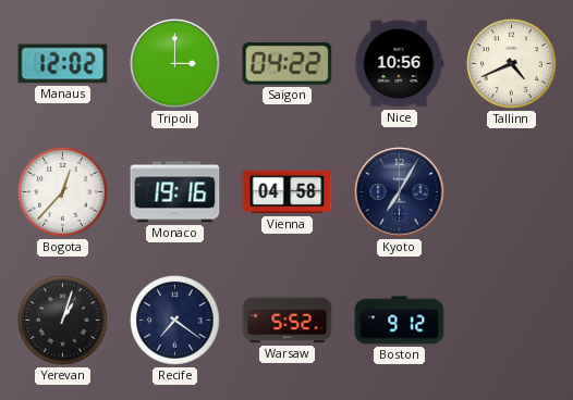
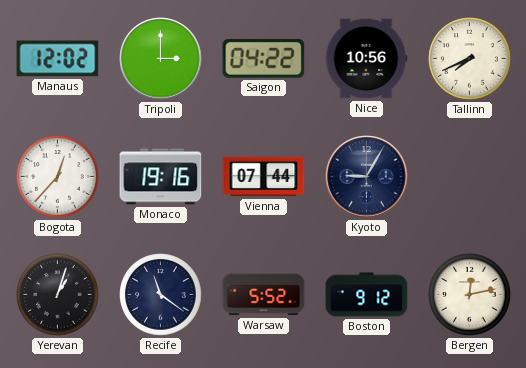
Tallinn: 4:41 -> 7:41
Vienna: 04:58 -> 07:44
Kyoto: 7:05 -> 9:05
Recife: 7:21 -> 11:21
Bergen: none -> 12:13
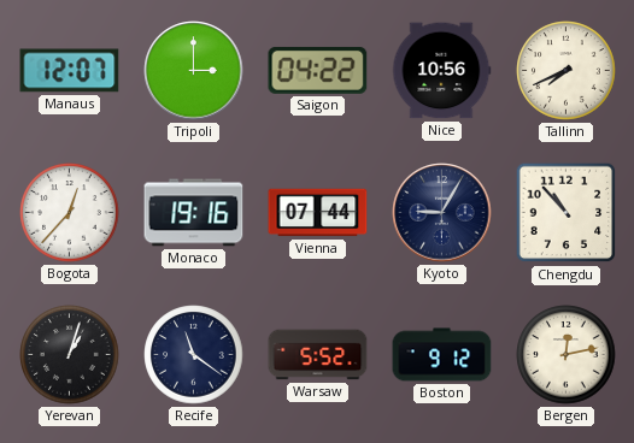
Manaus: 12:02 -> 12:07
Chengdu: none -> 10:53
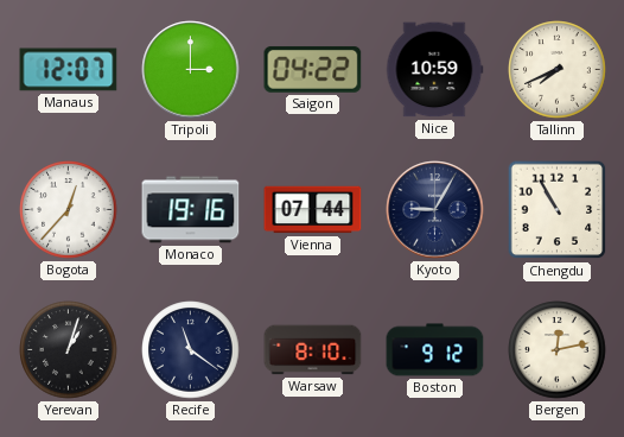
Nice: 10:56 -> 10:59
Chengdu: 10:53 -> 10:55
Warsaw: 5:52 -> 8:10
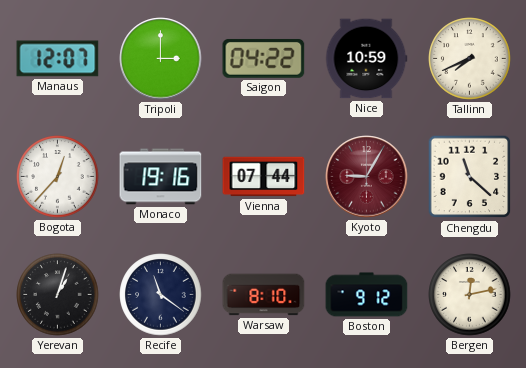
Kyoto dial: navy -> burgundy
Chengdu: 10:55 -> 11:22
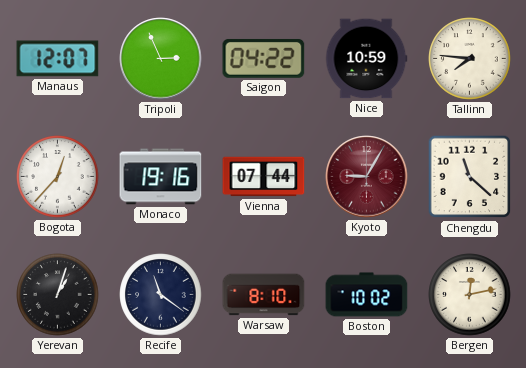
Tripoli: 3:00 -> 2:56
Tallinn: 7:41 -> 7:46
Boston: 9:12 -> 10:02
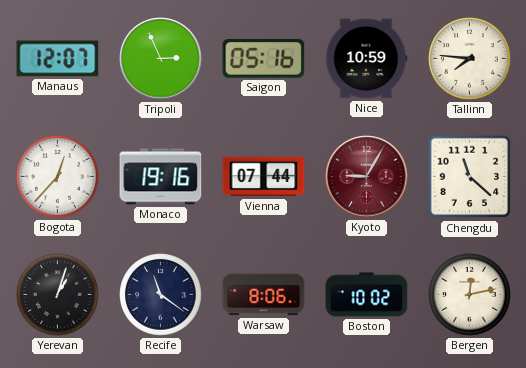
Saigon: 04:22 -> 05:16
Warsaw: 8:10 -> 8:06
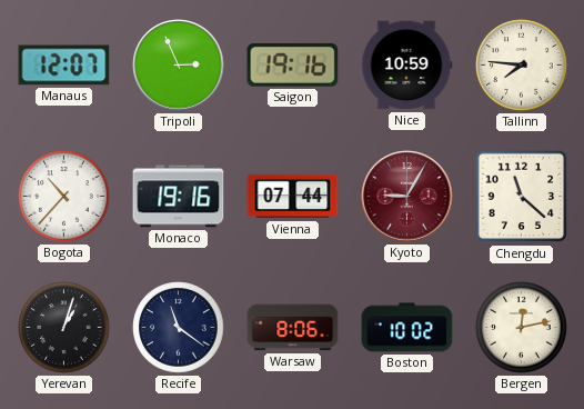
Saigon: 05:16 -> 19:16
Bogota: 12:37 -> 10:37
